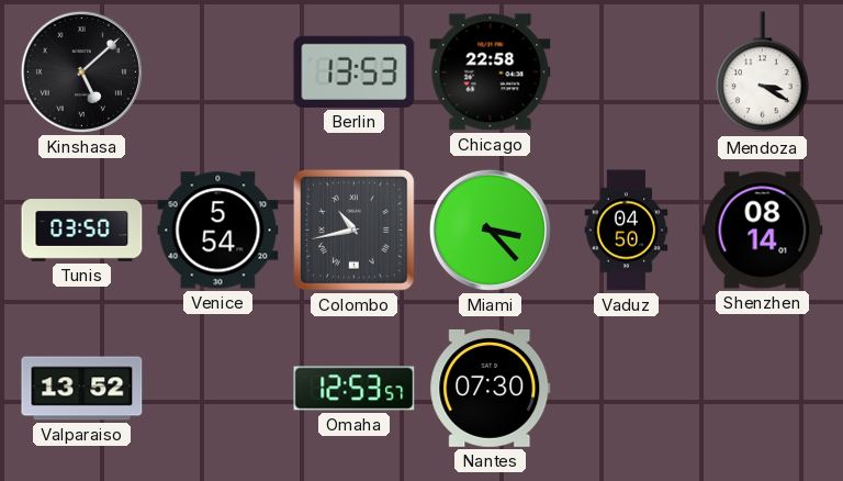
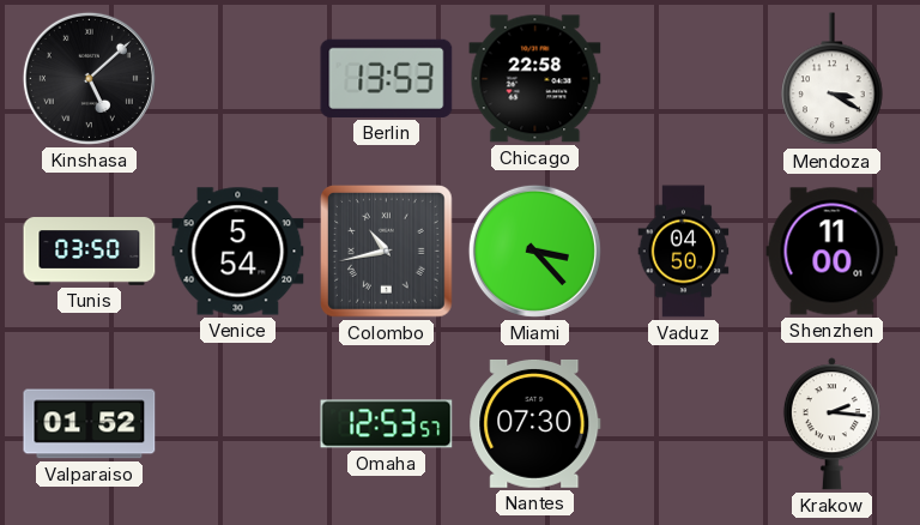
Shenzhen: 08:14 -> 11:00
Valparaiso: 13:52 -> 01:52
Krakow: none -> 2:16
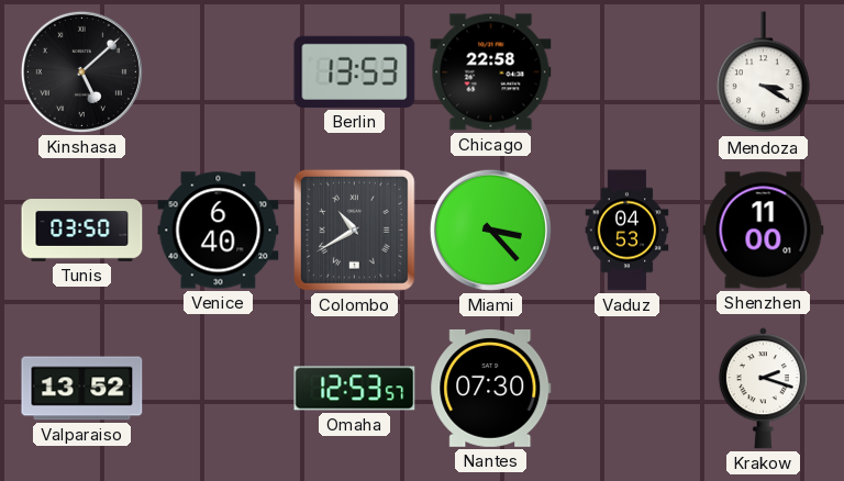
Venice: 5:54 -> 6:40
Colombo: 10:43 -> 10:40
Vaduz: 04:50 -> 04:53
Valparaiso: 01:52 -> 13:52
Krakow: 2:16 -> 2:18
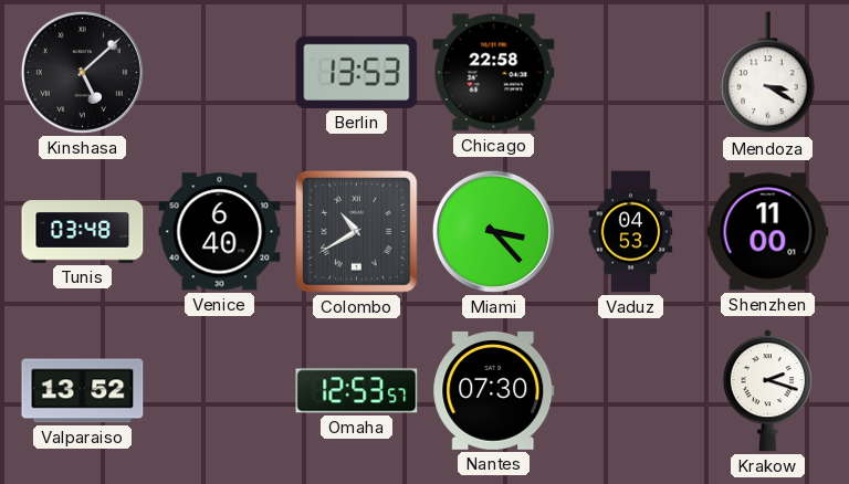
Tunis: 03:50 -> 03:48
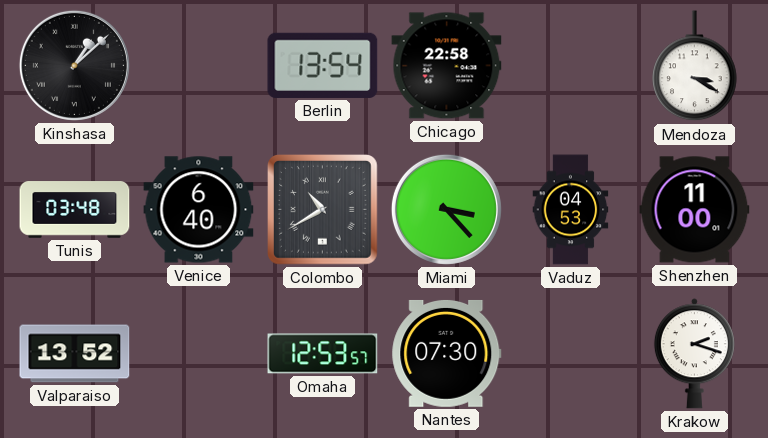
Kinshasa: 5:08 -> 1:08
Berlin: 13:53 -> 13:54
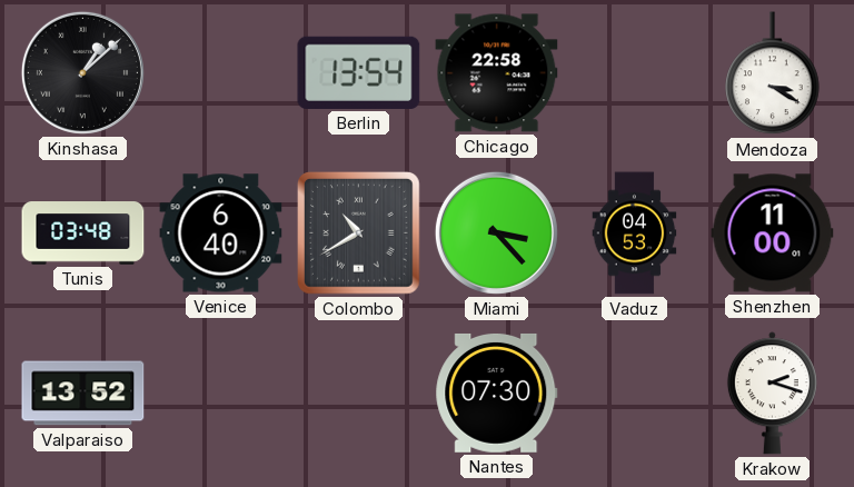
Omaha: 12:53 -> none
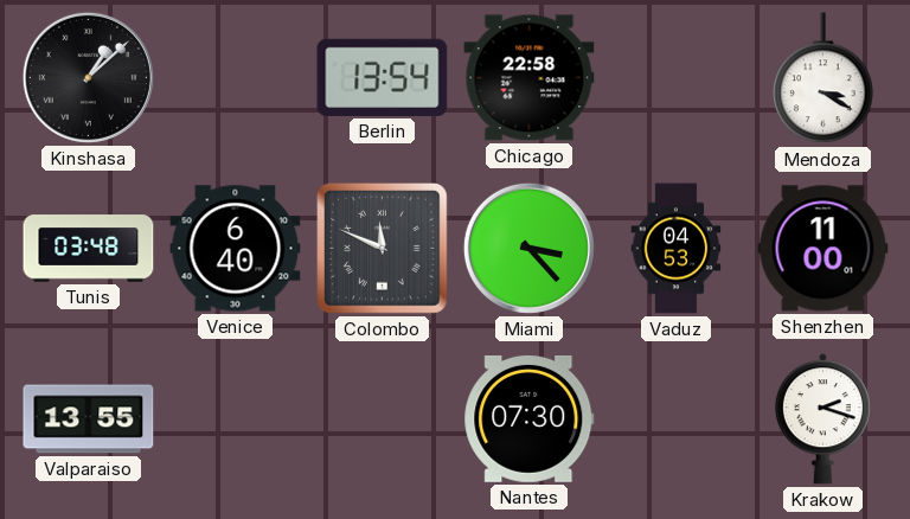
Colombo: 10:40 -> 11:49
Valparaiso: 13:52 -> 13:55
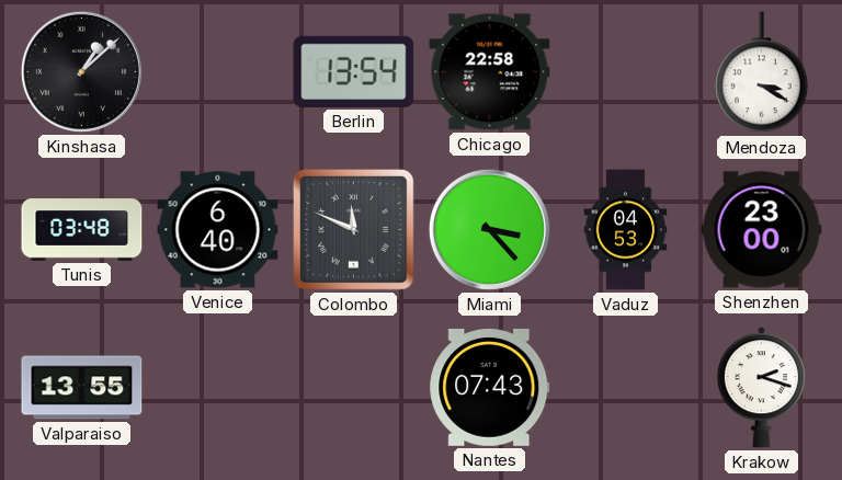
Shenzhen: 11:00 -> 23:00
Nantes: 07:30 -> 07:43
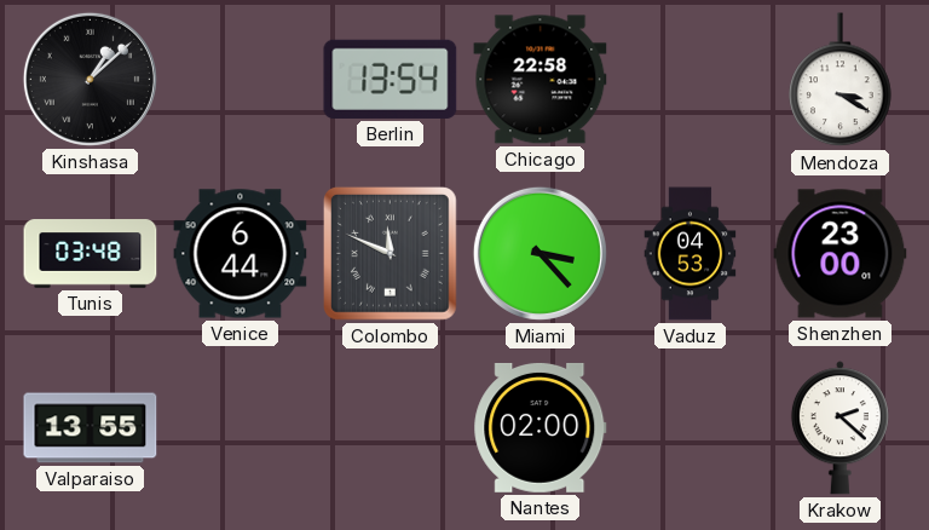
Venice: 6:40 -> 6:44
Nantes: 07:43 -> 02:00
Krakow: 2:18 -> 2:22
